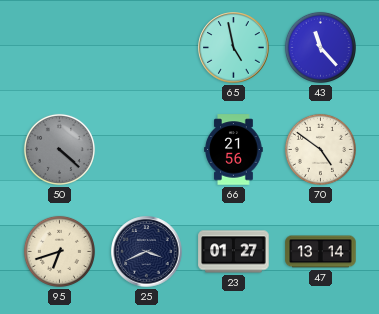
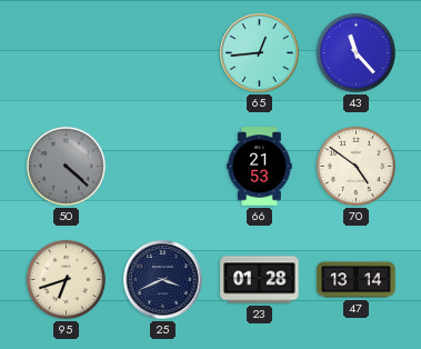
65: 4:58 -> 12:44
66: 21:56 -> 21:53
23: 01:27 -> 01:28
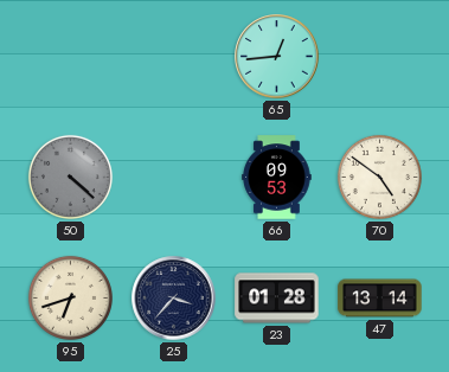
43: 11:23 -> none
66: 21:53 -> 09:53
25: 3:41 -> 3:37
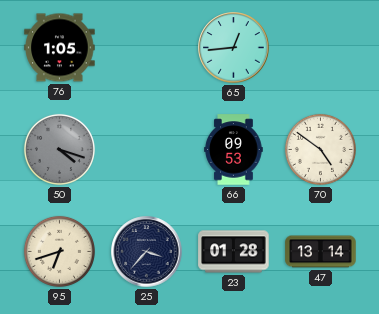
76: none -> 1:05
50: 4:22 -> 4:18
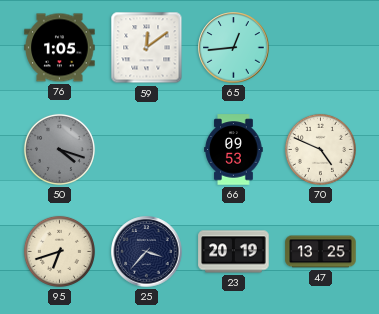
59: none -> 12:09
70: 4:51 -> 4:49
23: 01:28 -> 20:19
47: 13:14 -> 13:25
